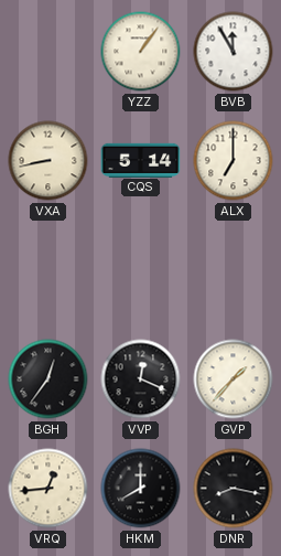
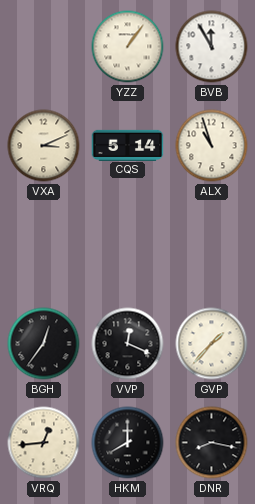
VXA: 8:43 -> 3:11
ALX: 7:00 -> 10:57
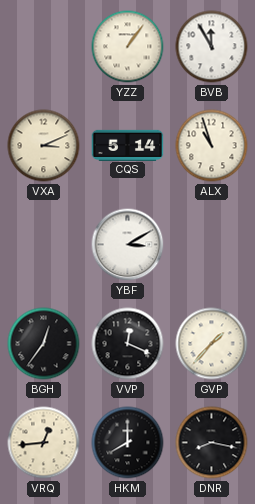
YBF: none -> 3:10
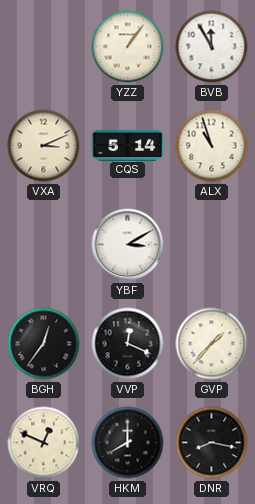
VRQ: 12:44 -> 12:49
